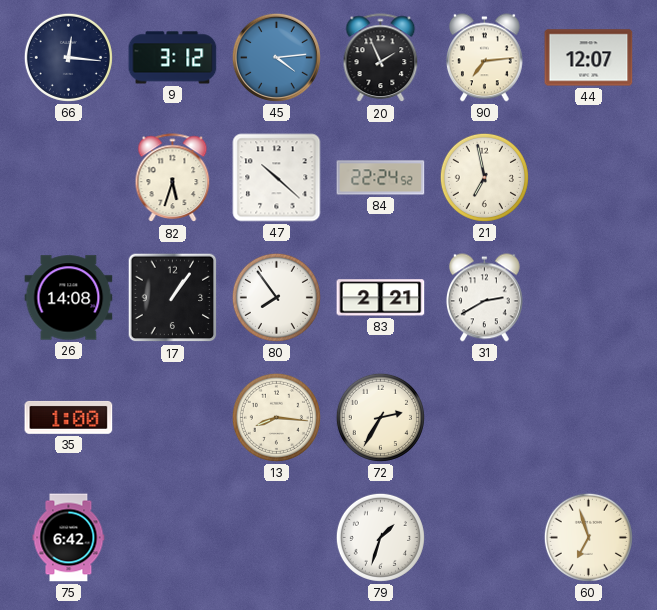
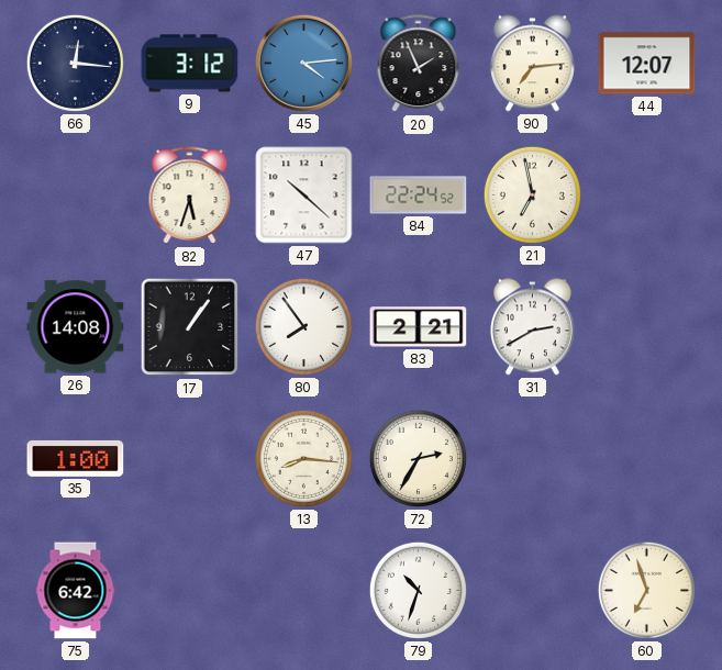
79: 1:33 -> 10:33
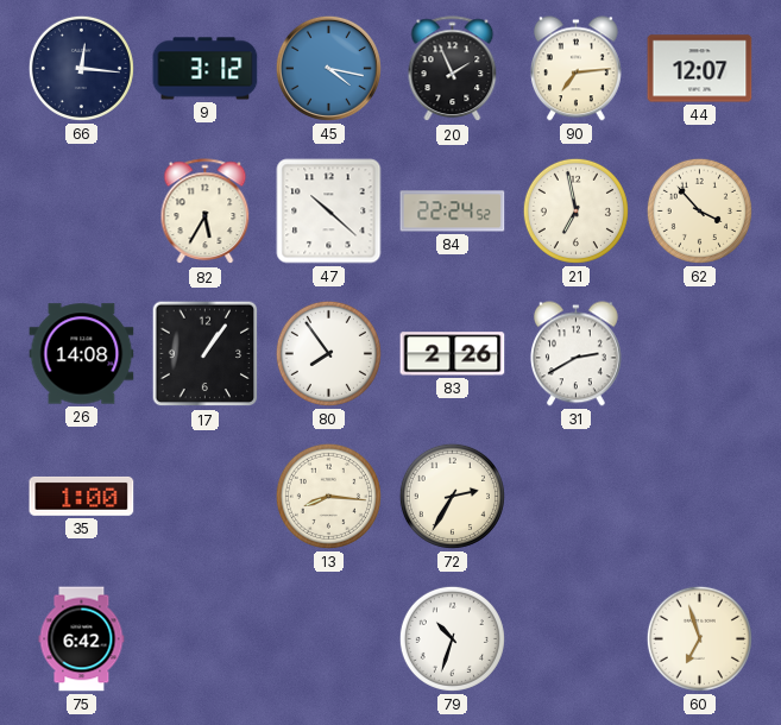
45: 4:14 -> 4:17
82: 5:33 -> 5:35
62: none -> 3:53
83: 2:21 -> 2:26
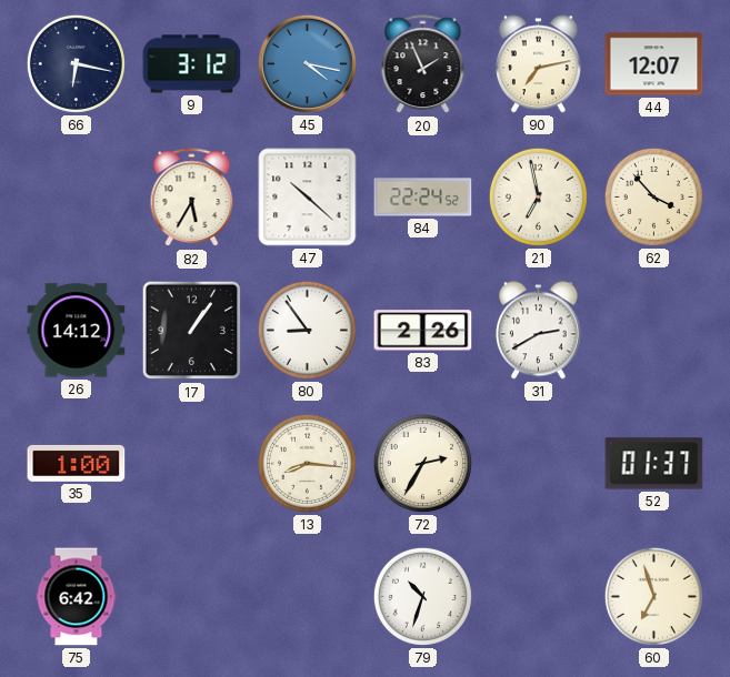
66: 12:16 -> 6:17
90: 7:14 -> 7:13
26: 14:08 -> 14:12
80: 7:54 -> 8:54
52: none -> 01:37
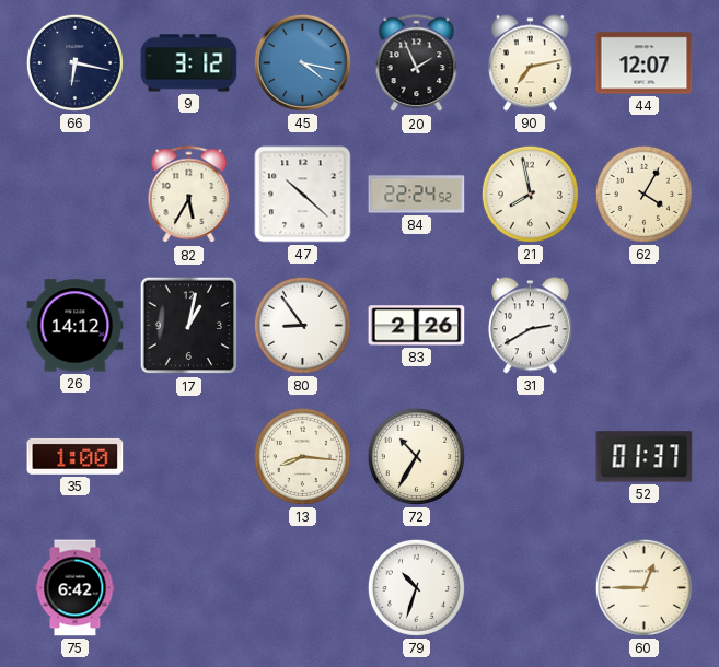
21: 6:58 -> 7:58
62: 3:53 -> 4:05
17: 1:06 -> 1:02
72: 2:35 -> 10:35
60: 6:57 -> 12:45
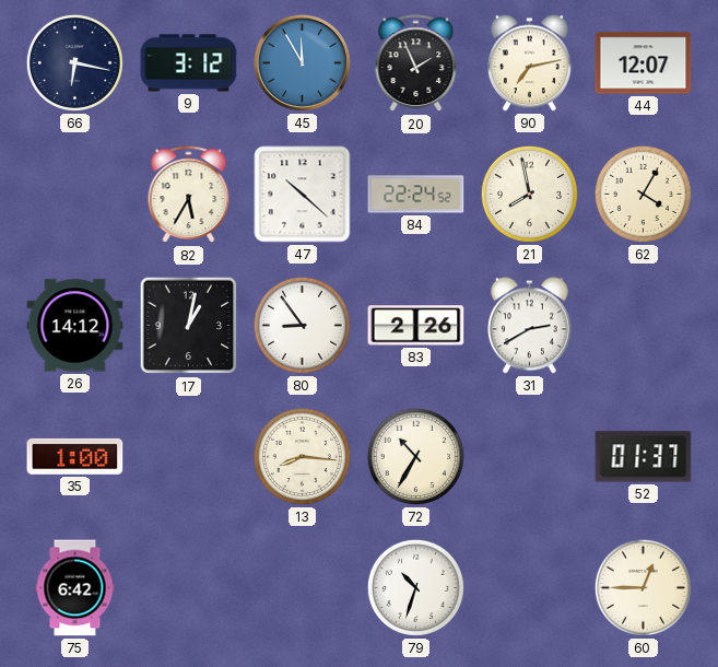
45: 4:17 -> 11:55
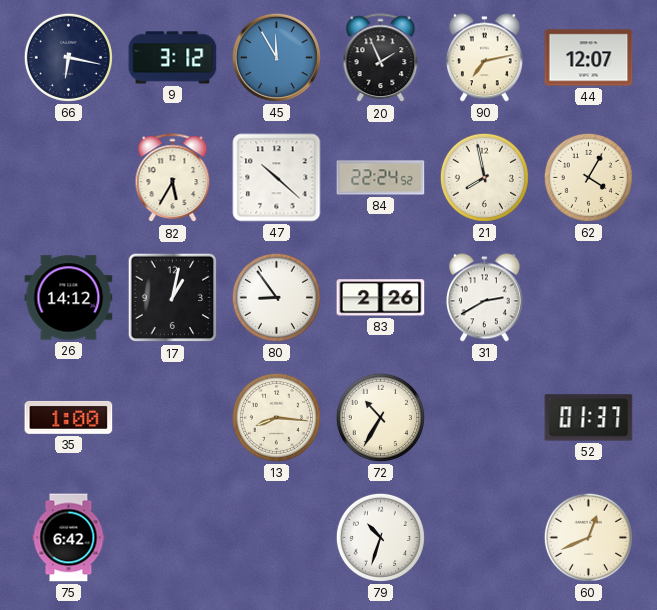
60: 12:45 -> 12:41
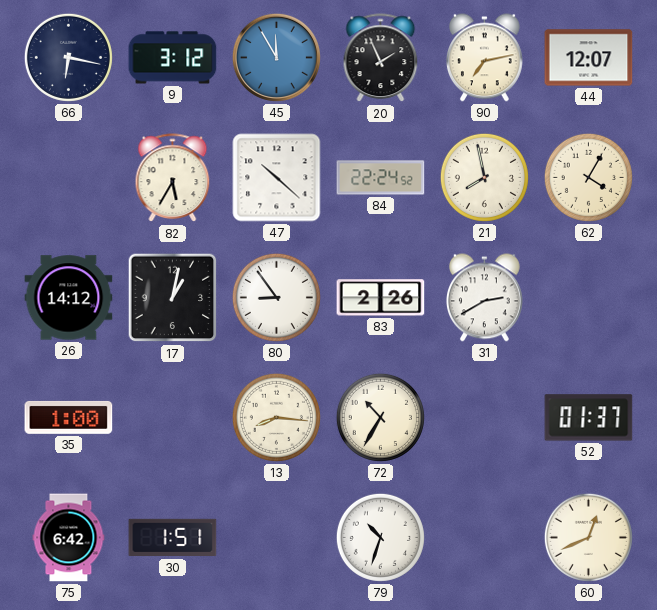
30: none -> 1:51
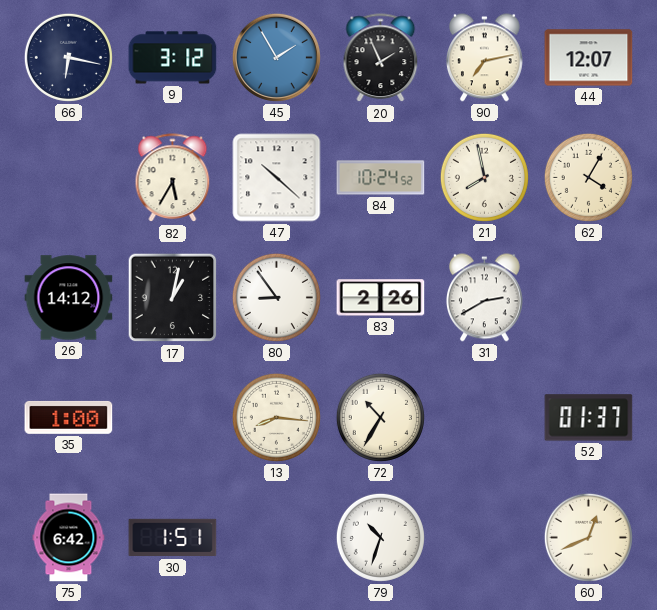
45: 11:55 -> 1:55
84: 22:24 -> 10:24
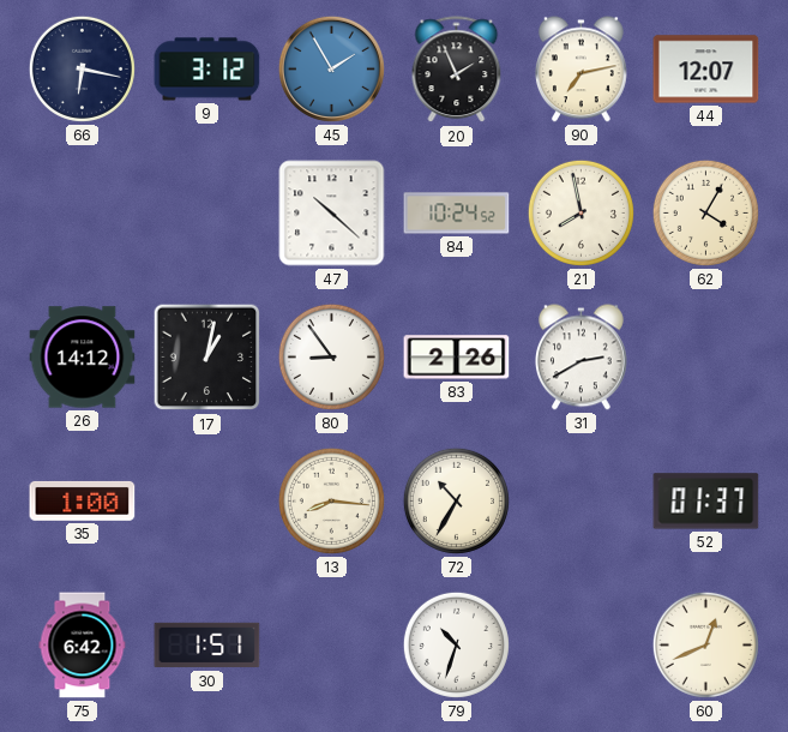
82: 5:35 -> none
